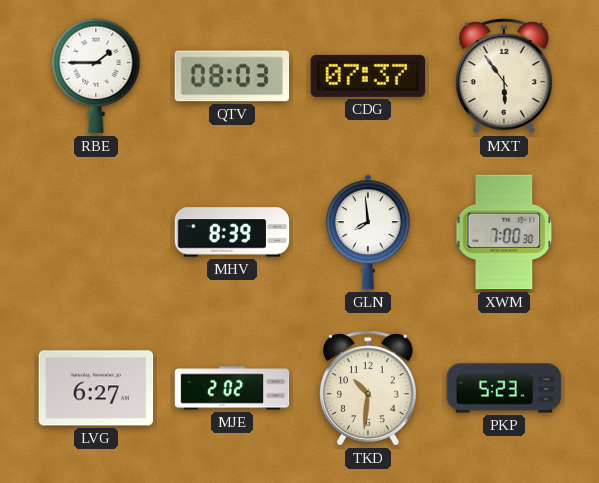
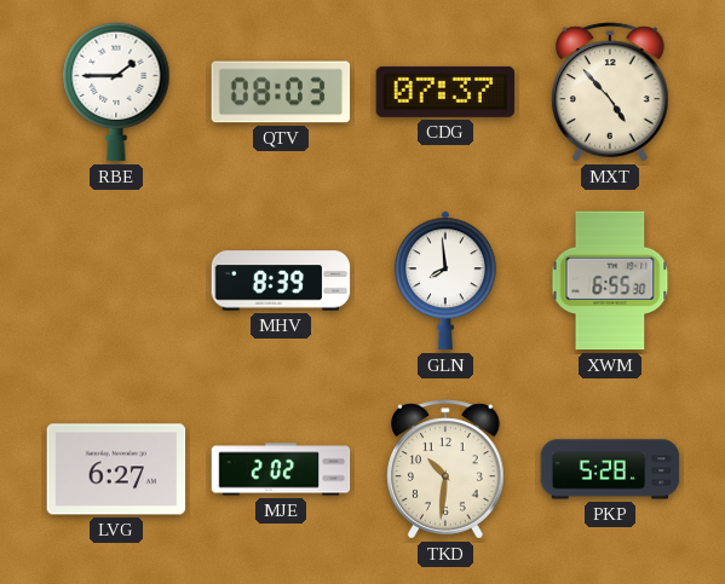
MXT: 5:54 -> 4:53
XWM: 7:00 -> 6:55
PKP: 5:23 -> 5:28
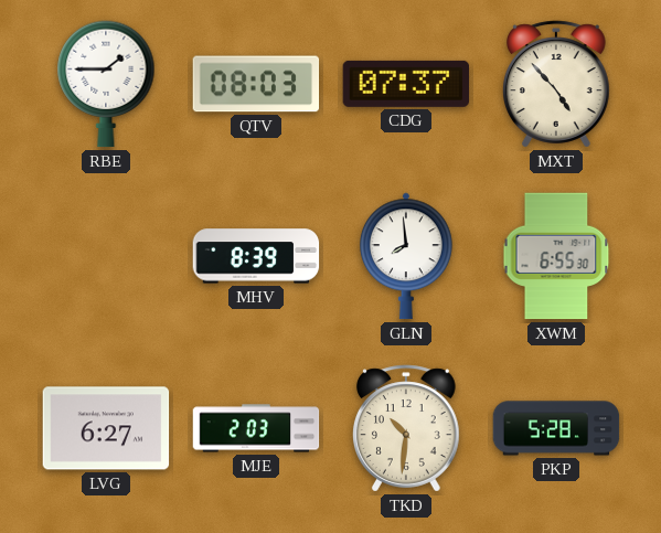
MJE: 2:02 -> 2:03
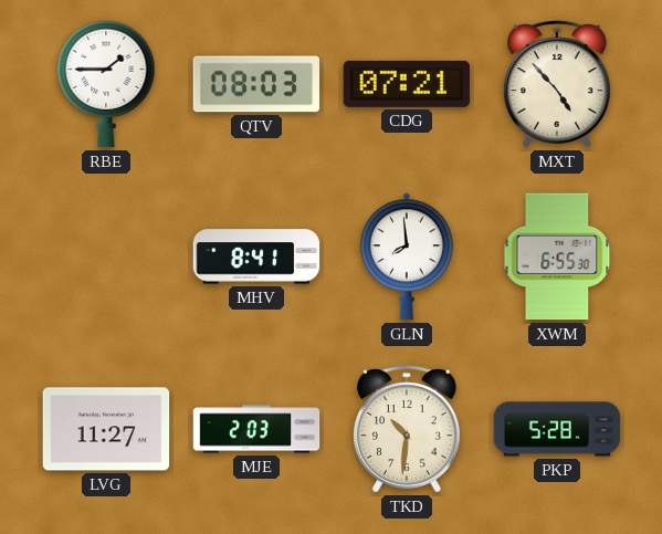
CDG: 07:37 -> 07:21
MHV: 8:39 -> 8:41
LVG: 6:27 -> 11:27
